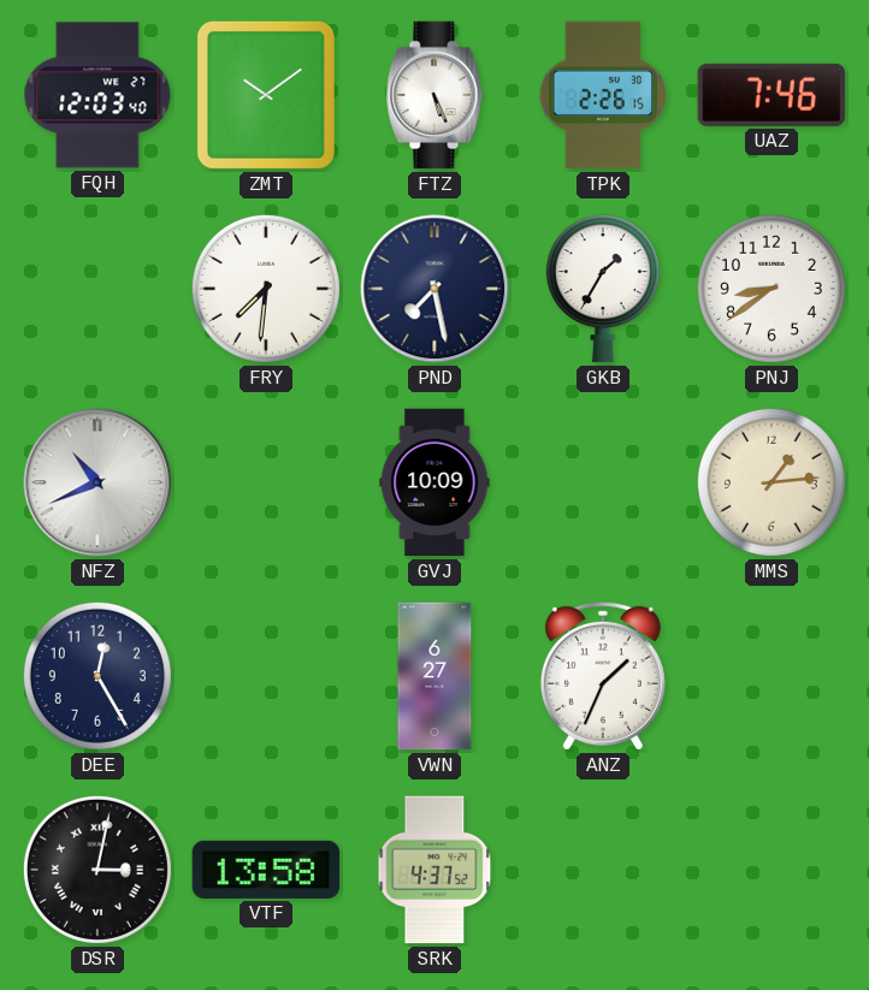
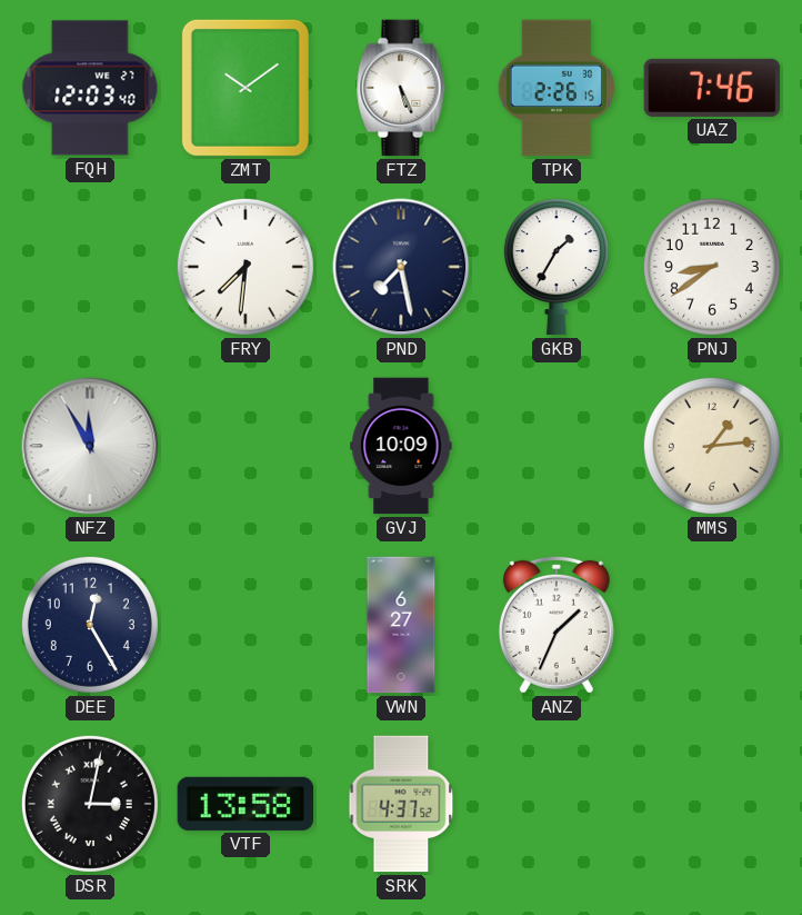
NFZ: 10:41 -> 11:55
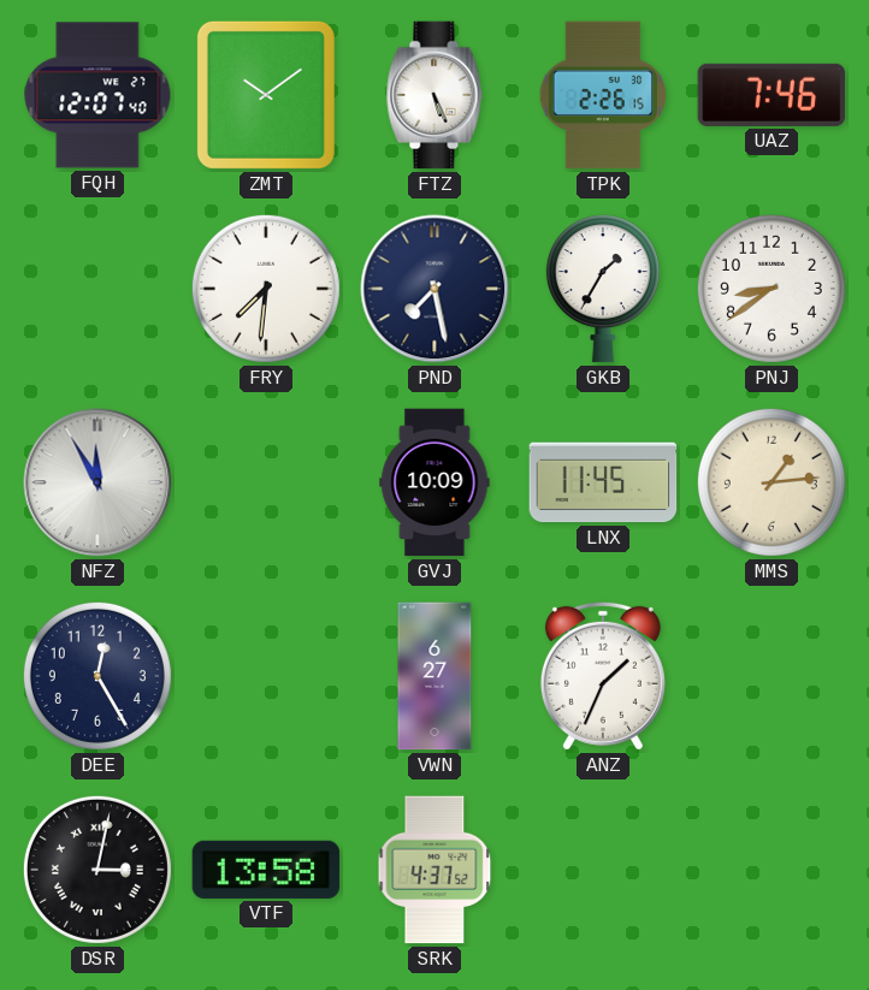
FQH: 12:03 -> 12:07
LNX: none -> 11:45
